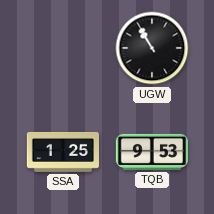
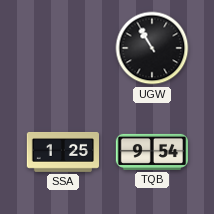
TQB: 9:53 -> 9:54
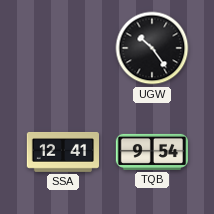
UGW: 10:55 -> 10:24
SSA: 1:25 -> 12:41
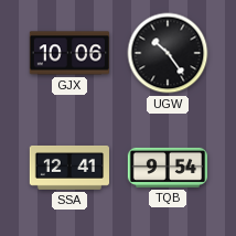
GJX: none -> 10:06
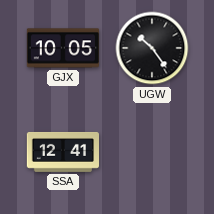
GJX: 10:06 -> 10:05
TQB: 9:54 -> none
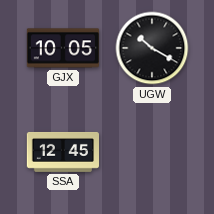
UGW: 10:24 -> 10:20
SSA: 12:41 -> 12:45
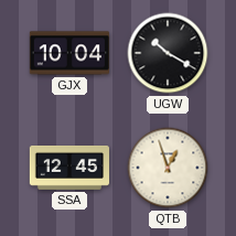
GJX: 10:05 -> 10:04
QTB: none -> 12:57
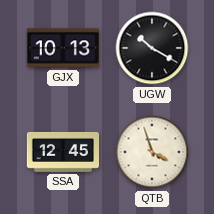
GJX: 10:04 -> 10:13
QTB: 12:57 -> 3:57
